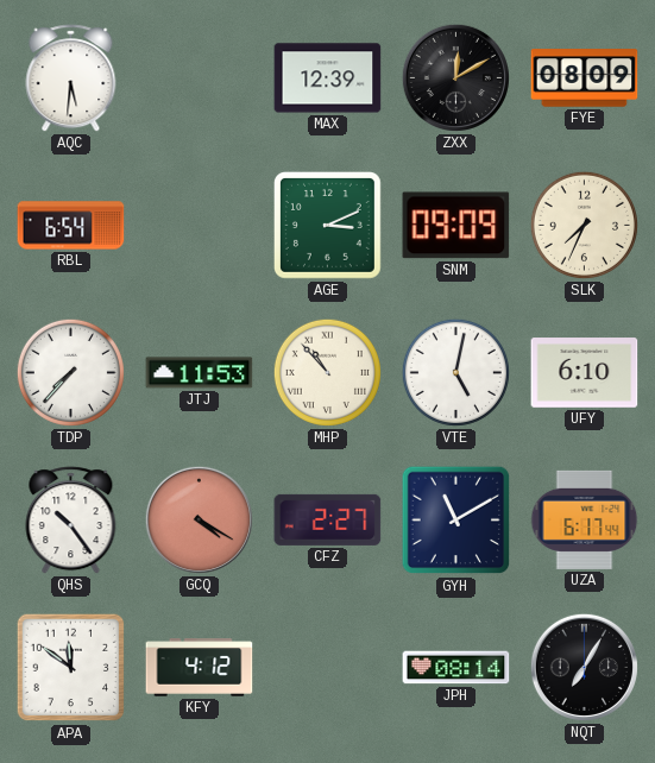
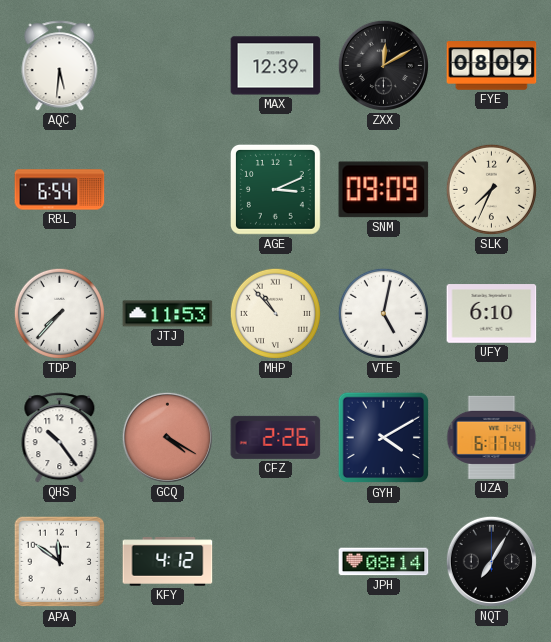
CFZ: 2:27 -> 2:26
GYH: 11:10 -> 4:10
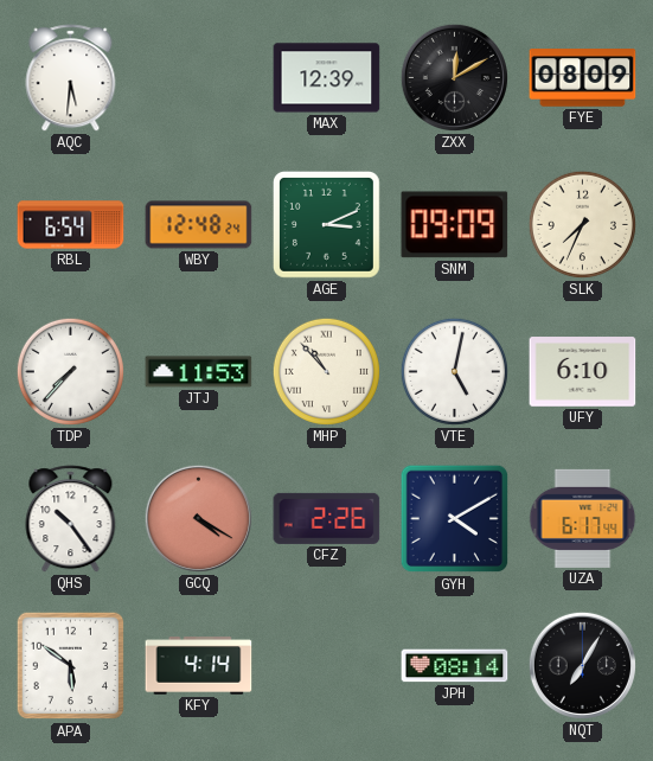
WBY: none -> 12:48
APA: 11:51 -> 5:51
KFY: 4:12 -> 4:14
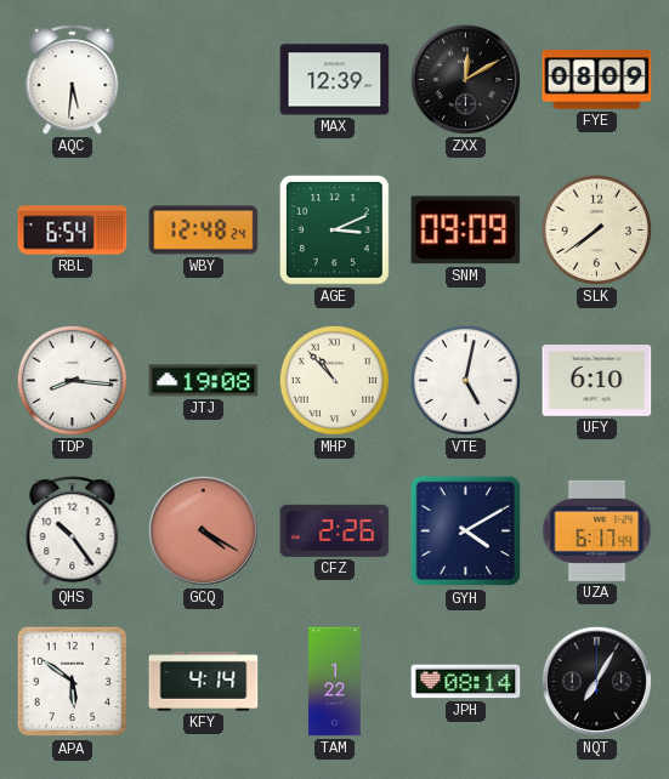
SLK: 7:34 -> 7:39
TDP: 7:37 -> 8:16
JTJ: 11:53 -> 19:08
TAM: none -> 1:22
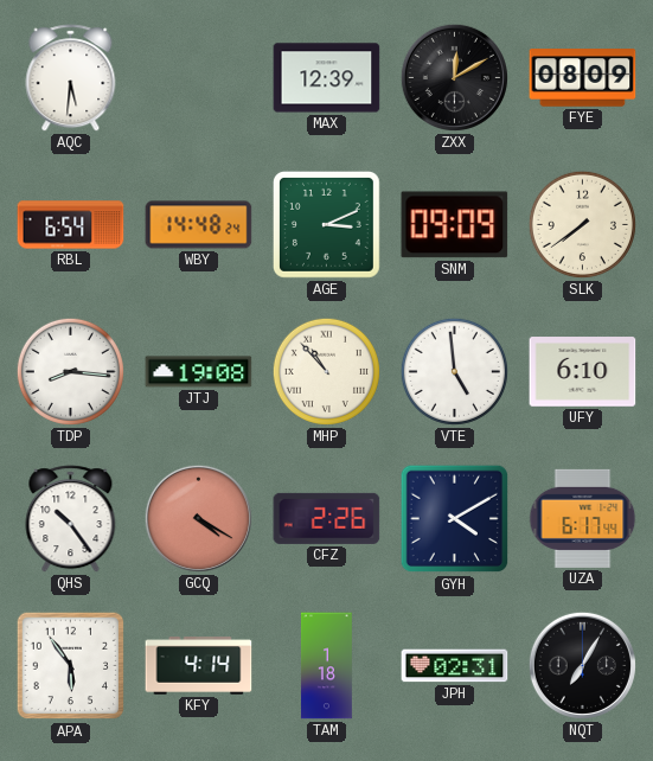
WBY: 12:48 -> 14:48
VTE: 5:02 -> 4:59
APA: 5:51 -> 5:54
TAM: 1:22 -> 1:18
JPH: 08:14 -> 02:31
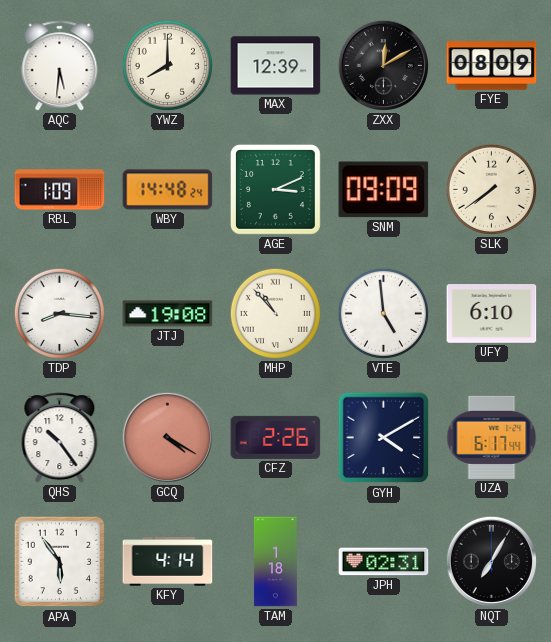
YWZ: none -> 8:00
RBL: 6:54 -> 1:09
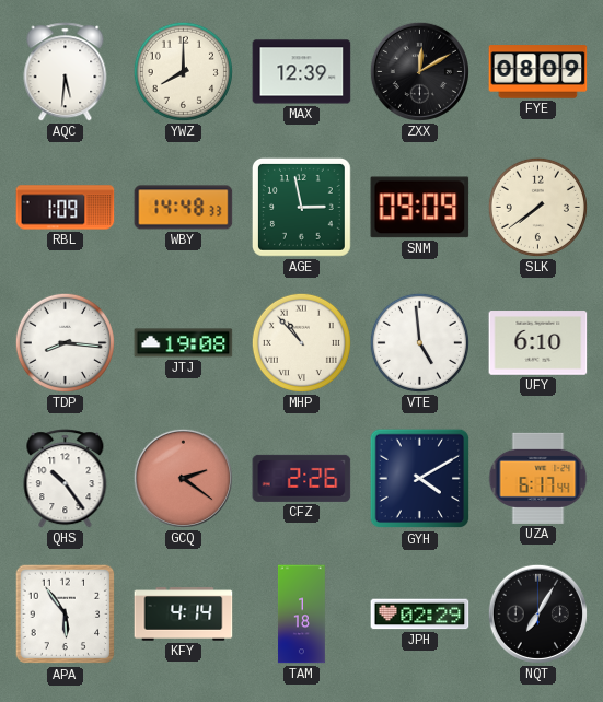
WBY: 14:48:24 -> 14:48:33
AGE: 3:11 -> 2:58
GCQ: 4:20 -> 2:21
JPH: 02:31 -> 02:29
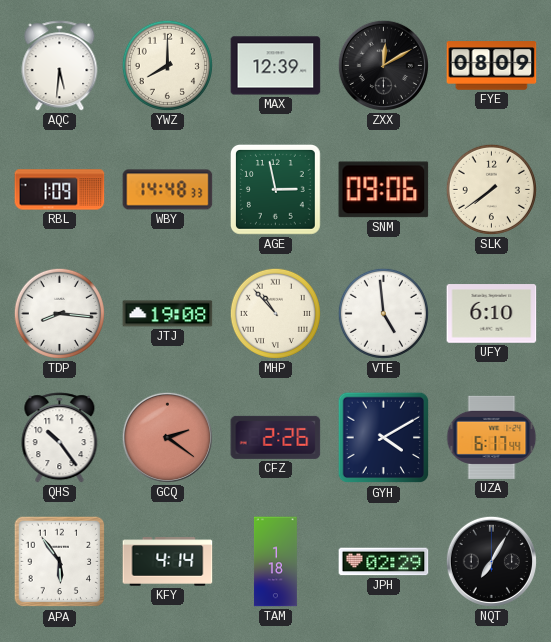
SNM: 09:09 -> 09:06
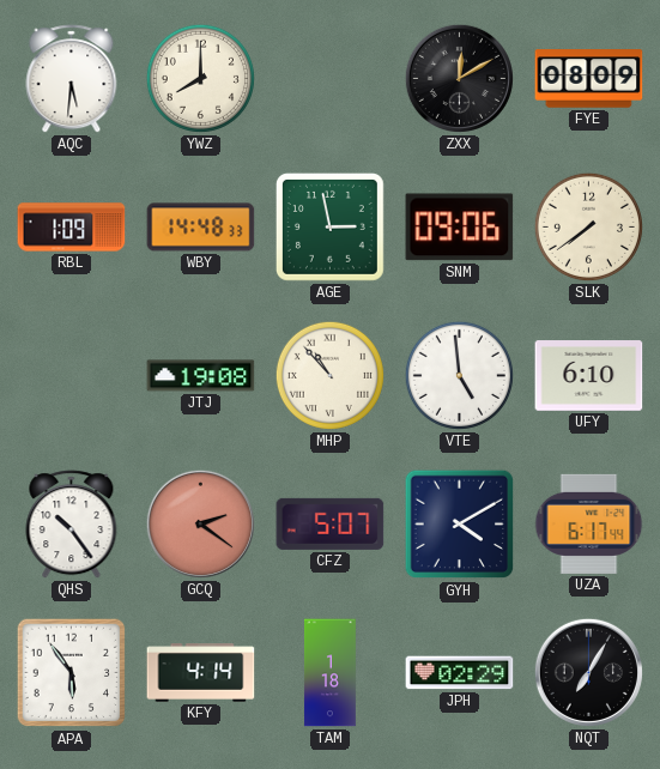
MAX: 12:39 -> none
TDP: 8:16 -> none
CFZ: 2:26 -> 5:07
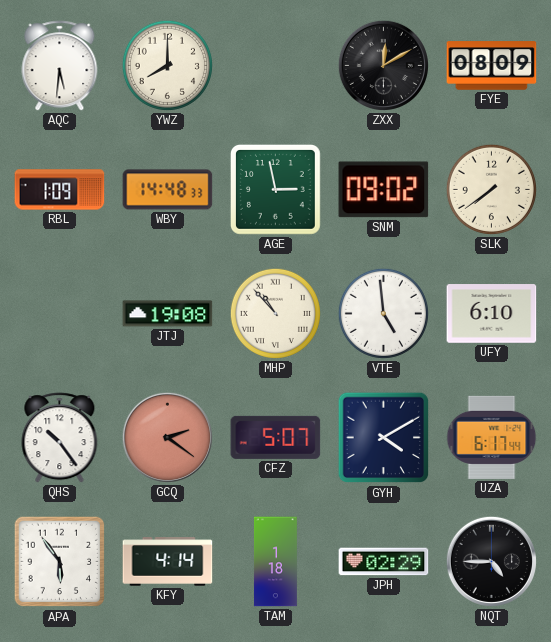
SNM: 09:06 -> 09:02
NQT: 7:05 -> 4:45
